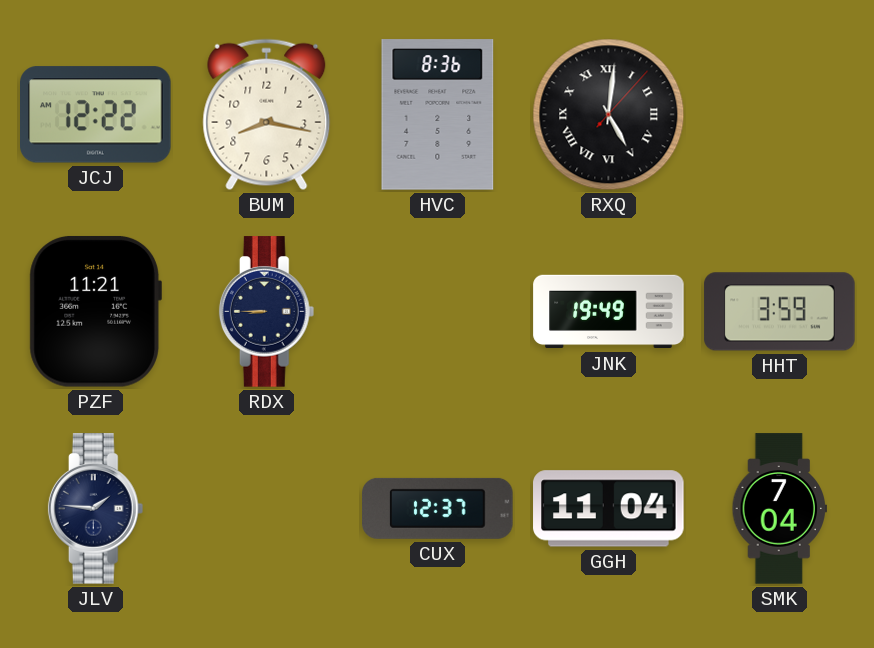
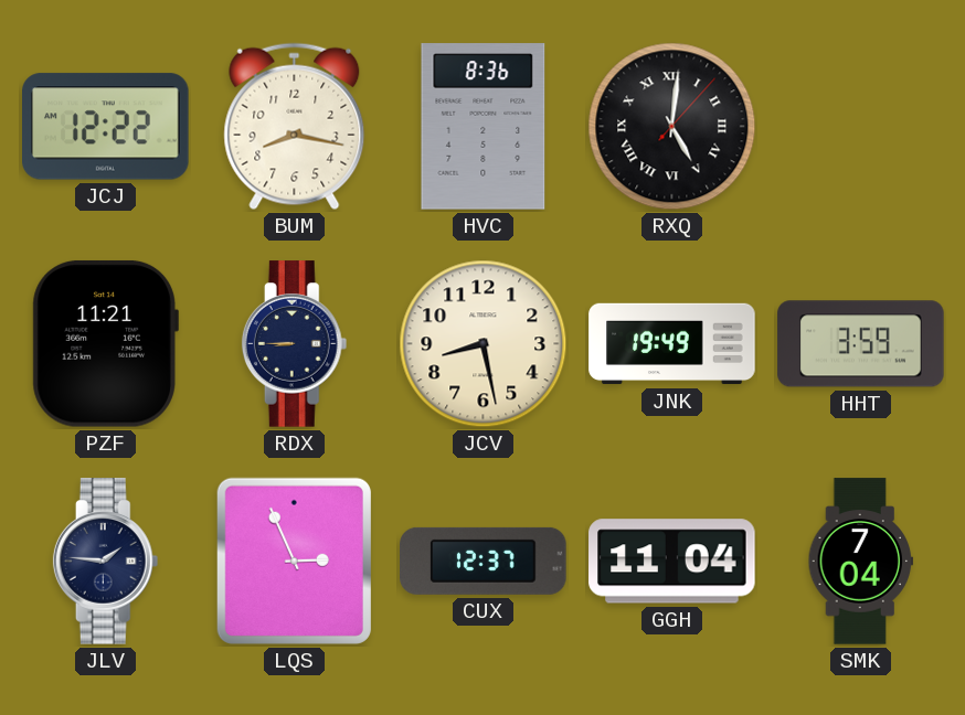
JCV: none -> 8:28
LQS: none -> 2:56
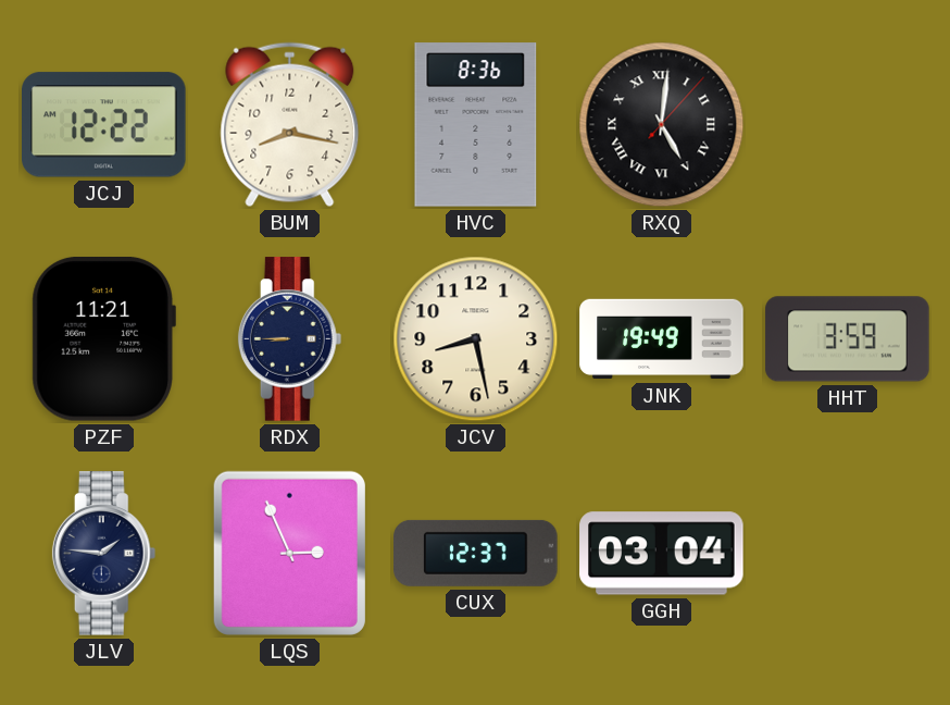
GGH: 11:04 -> 03:04
SMK: 7:04 -> none
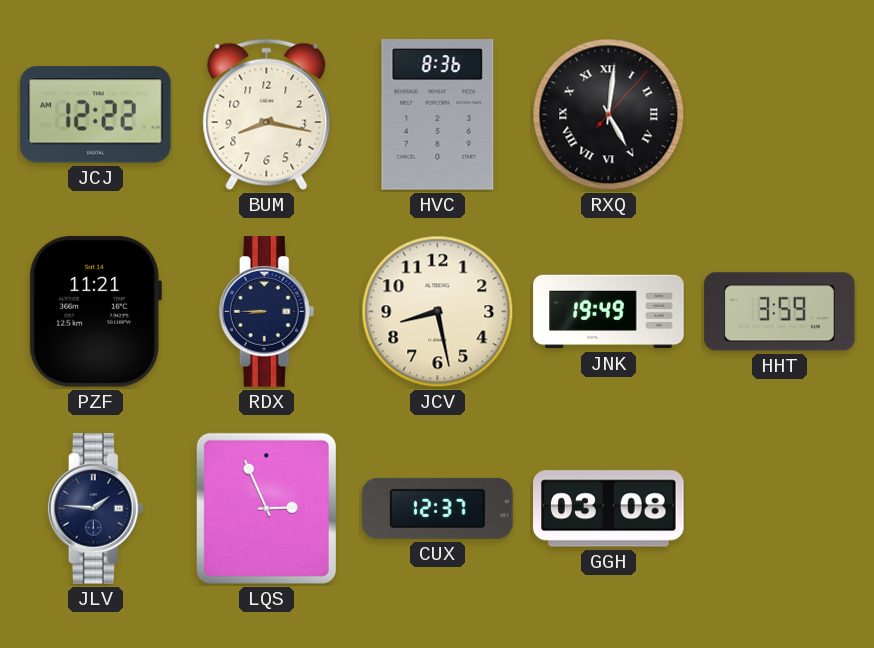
GGH: 03:04 -> 03:08
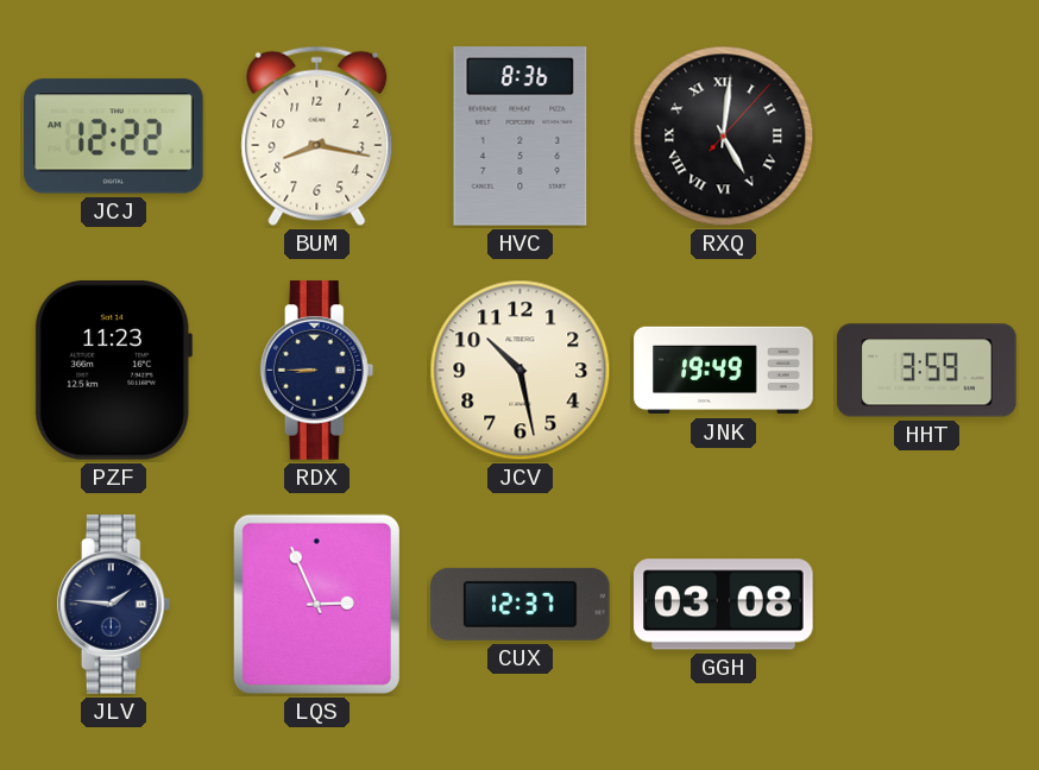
PZF: 11:21 -> 11:23
JCV: 8:28 -> 10:28
